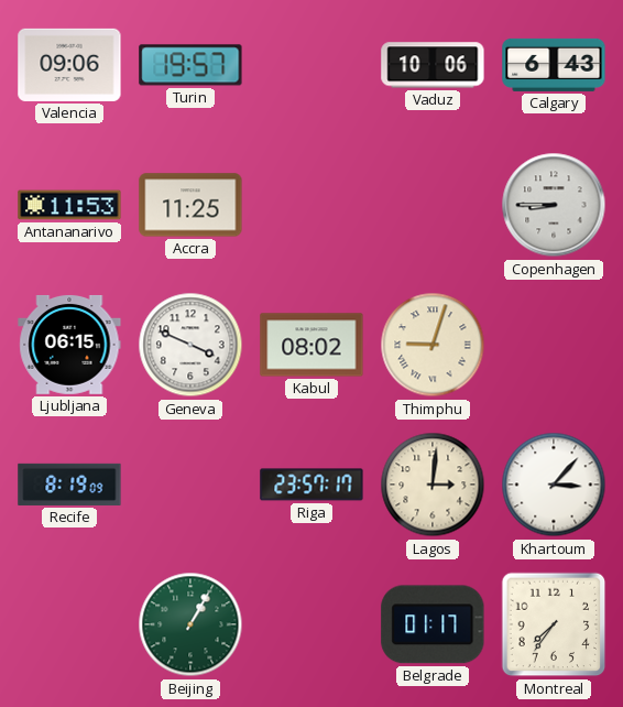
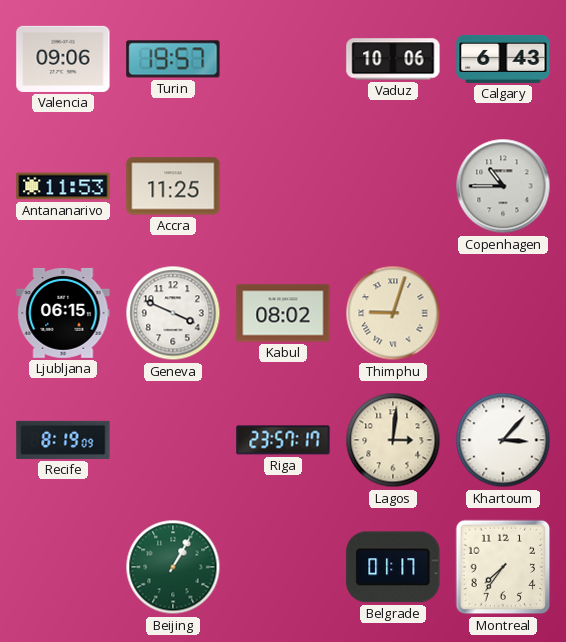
Copenhagen: 8:45 -> 10:45
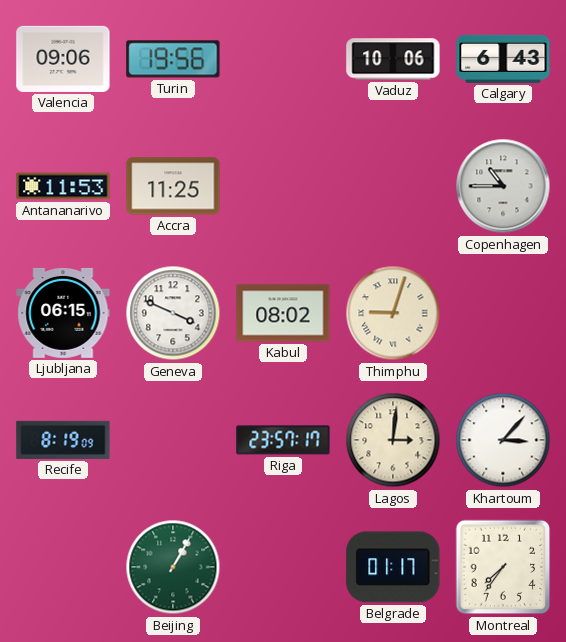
Turin: 19:57 -> 19:56
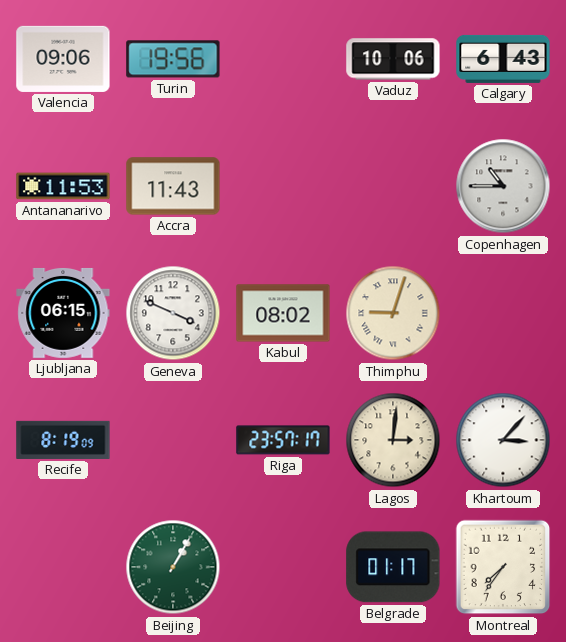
Accra: 11:25 -> 11:43
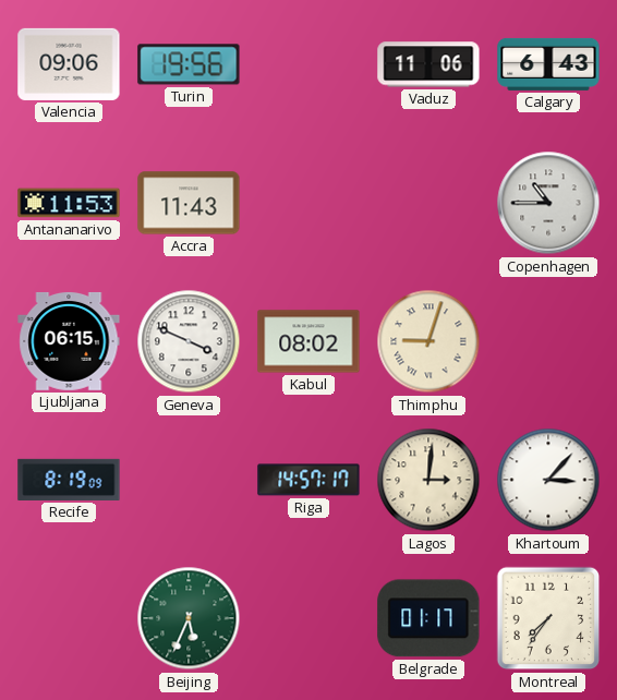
Vaduz: 10:06 -> 11:06
Riga: 23:57 -> 14:57
Beijing: 1:05 -> 5:34
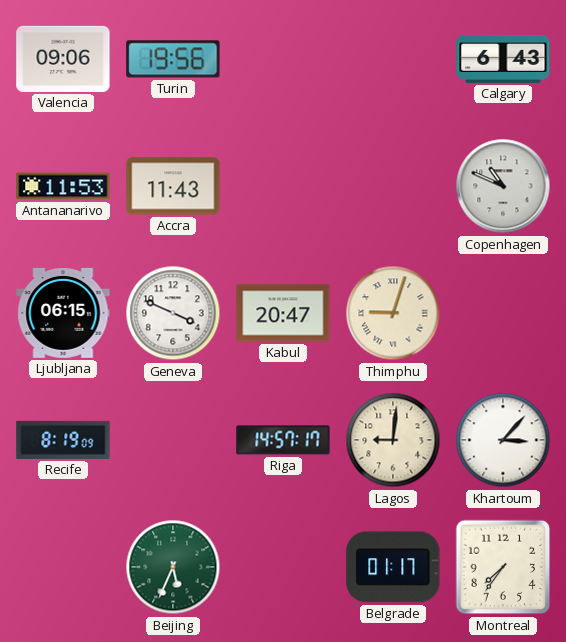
Vaduz: 11:06 -> none
Copenhagen: 10:45 -> 10:49
Kabul: 08:02 -> 20:47
Lagos: 3:01 -> 9:01
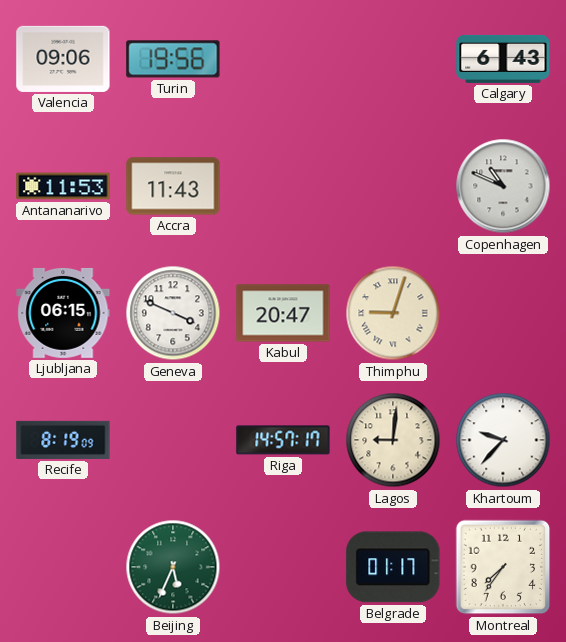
Khartoum: 3:07 -> 9:37
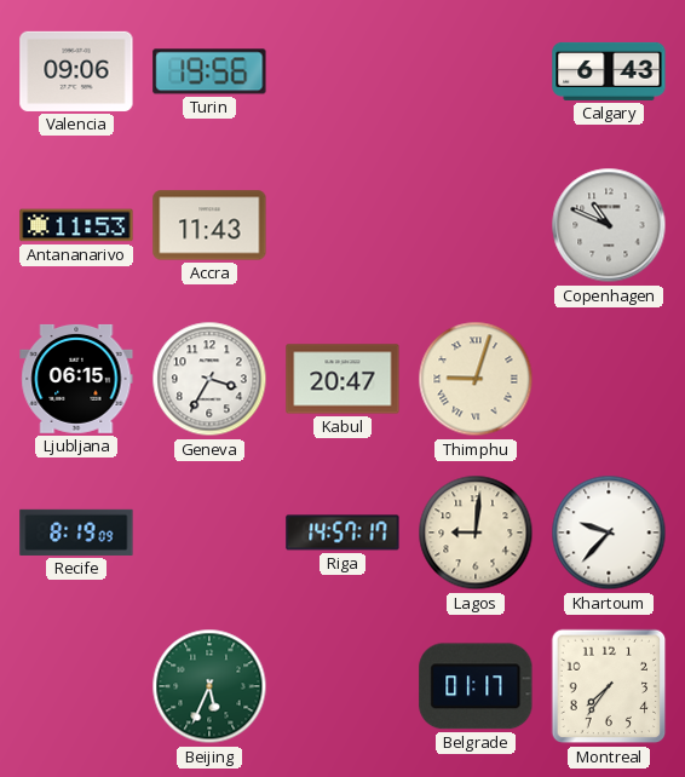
Geneva: 3:49 -> 3:35
